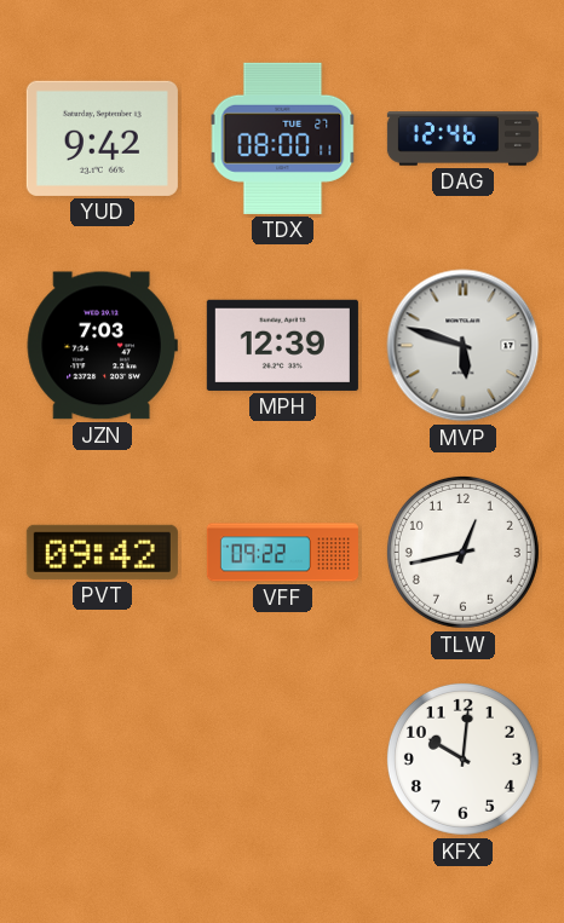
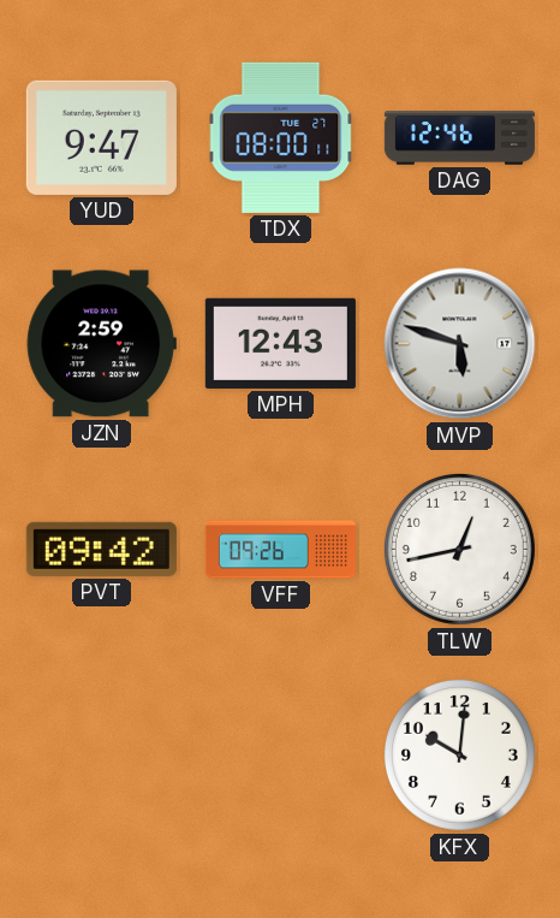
YUD: 9:42 -> 9:47
JZN: 7:03 -> 2:59
MPH: 12:39 -> 12:43
VFF: 09:22 -> 09:26
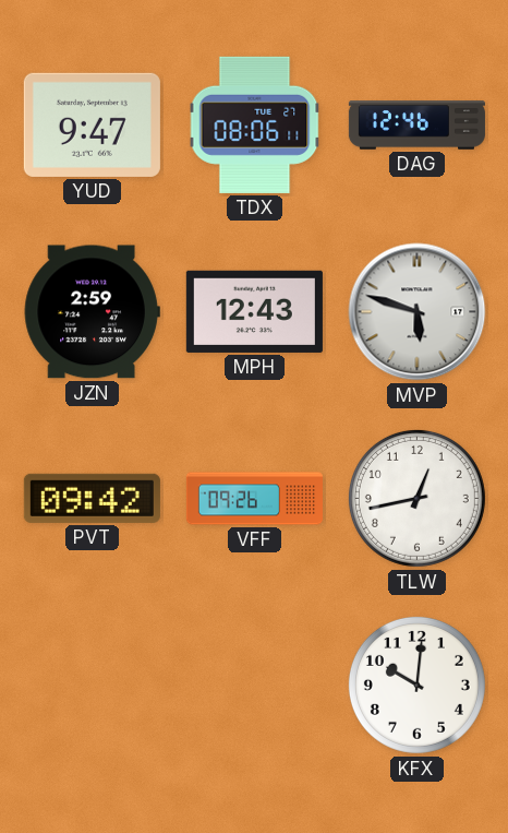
TDX: 08:00 -> 08:06
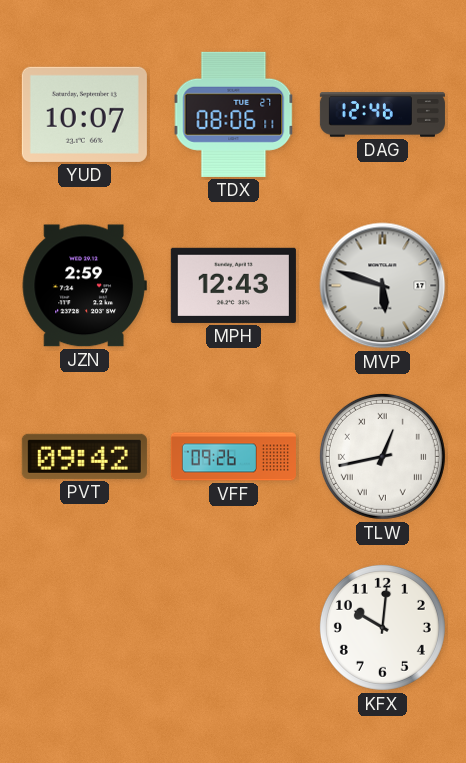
YUD: 9:47 -> 10:07
TLW numerals: Arabic -> Roman
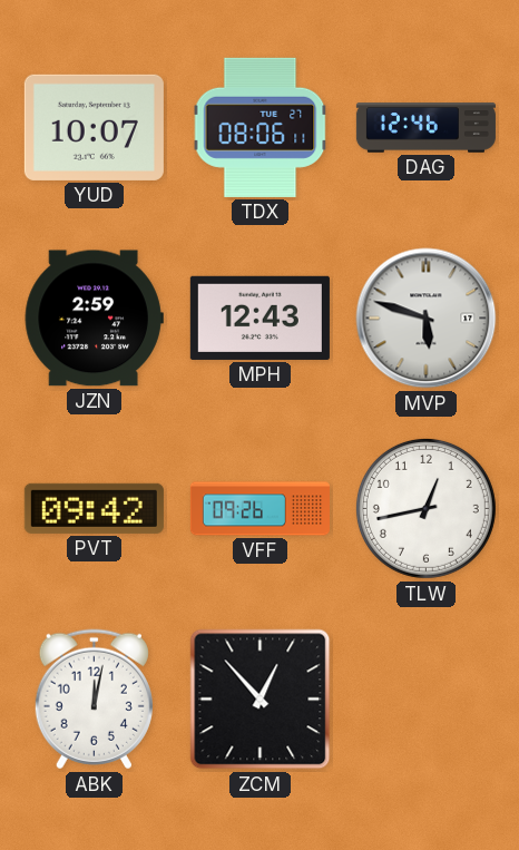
TLW numerals: Roman -> Arabic
ABK: none -> 12:02
ZCM: none -> 12:53
KFX: 10:01 -> none
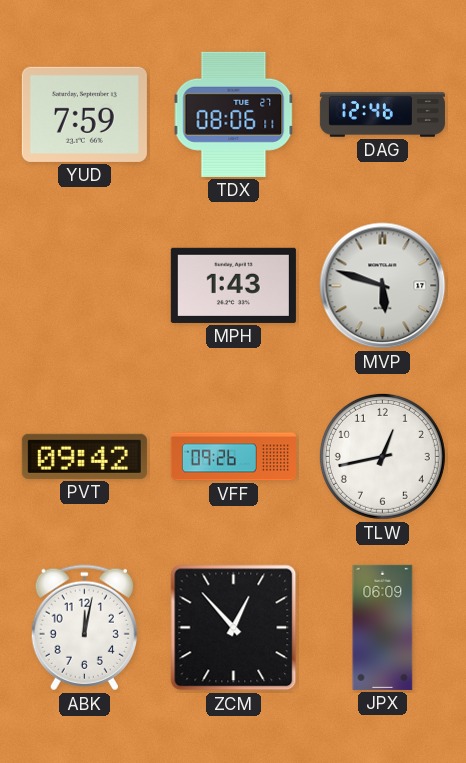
YUD: 10:07 -> 7:59
JZN: 2:59 -> none
MPH: 12:43 -> 1:43
JPX: none -> 06:09
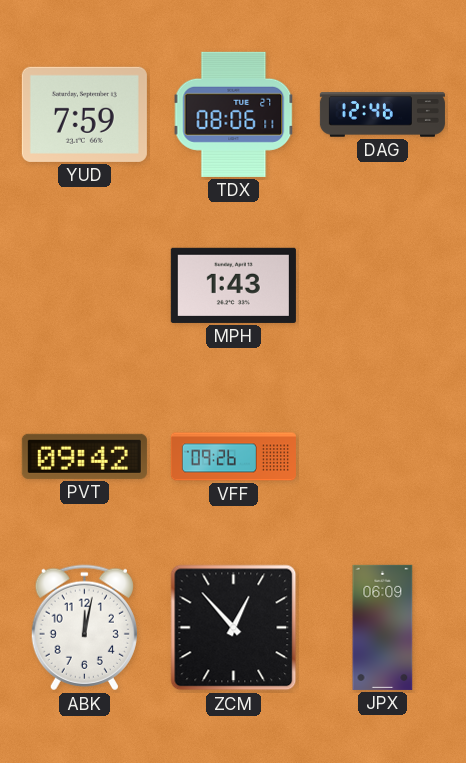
MVP: 5:48 -> none
TLW: 12:43 -> none
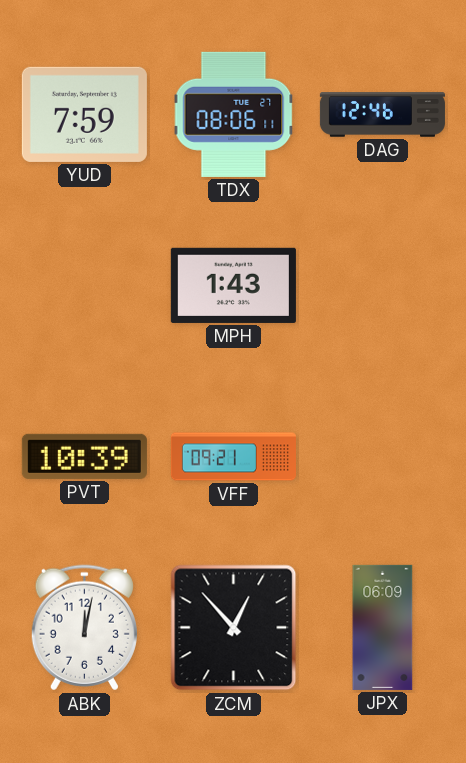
PVT: 09:42 -> 10:39
VFF: 09:26 -> 09:21
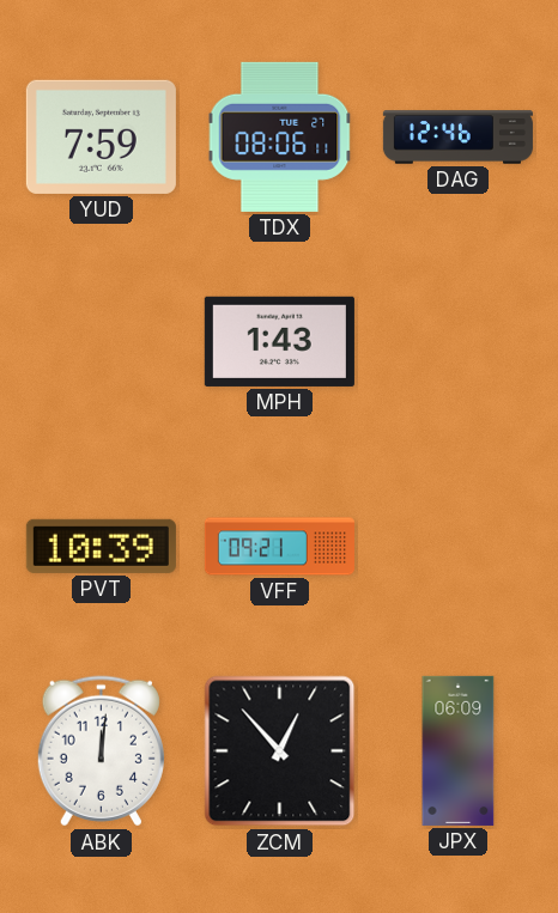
ABK: 12:02 -> 12:01
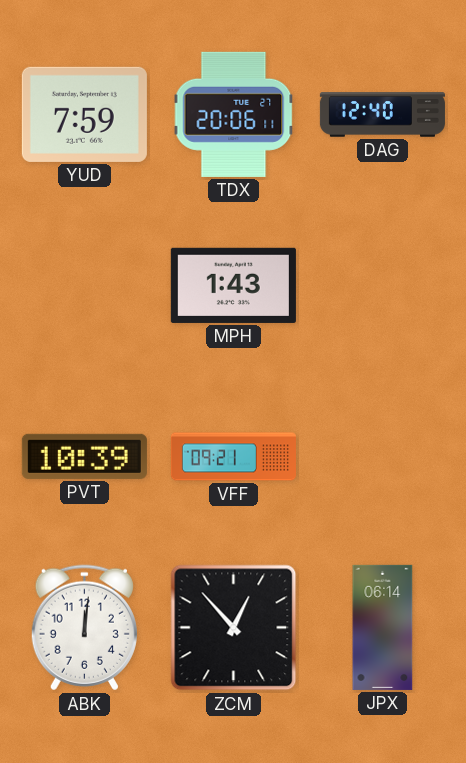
TDX: 08:06 -> 20:06
DAG: 12:46 -> 12:40
JPX: 06:09 -> 06:14
